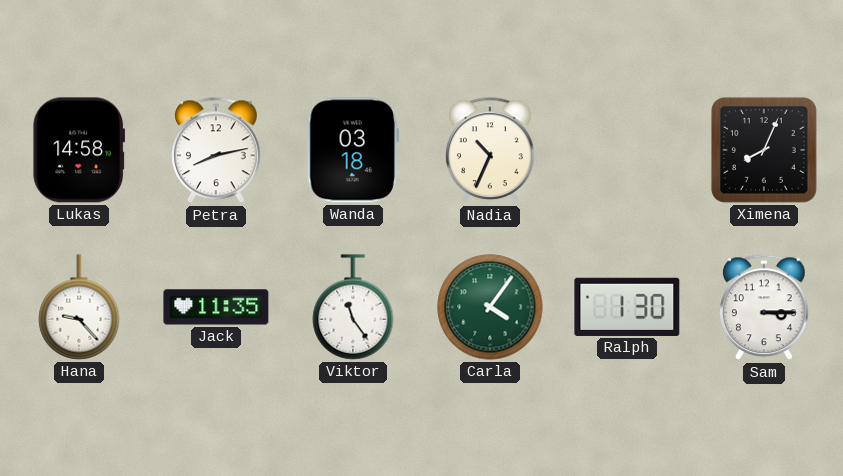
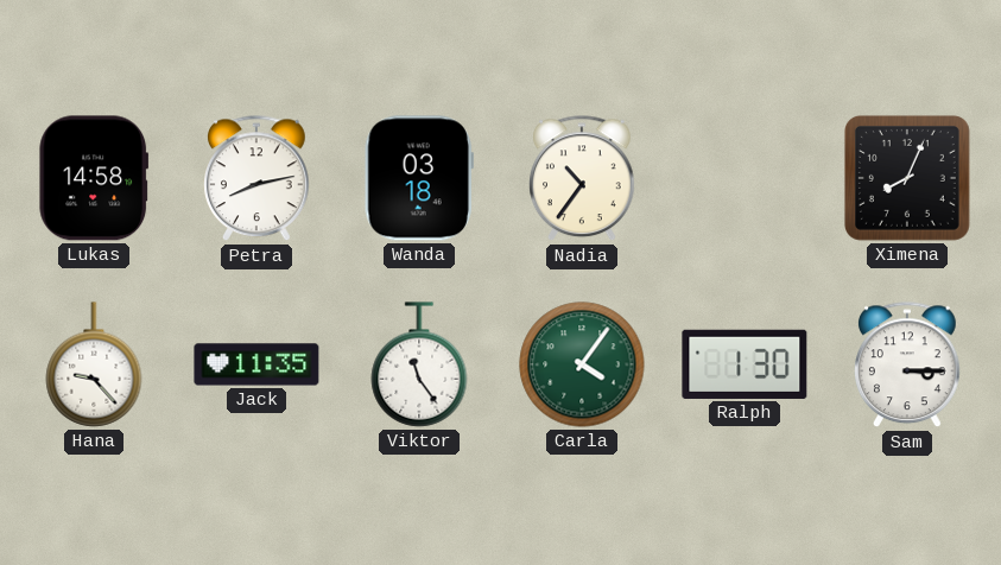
Nadia: 10:34 -> 10:36
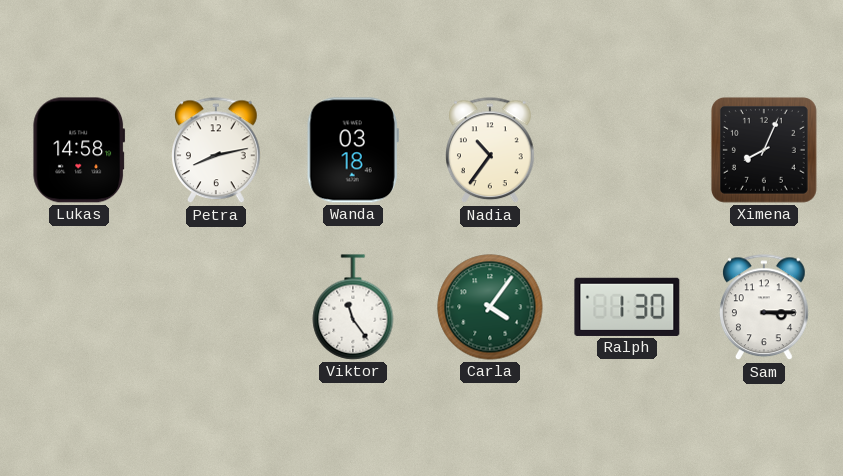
Hana: 9:23 -> none
Jack: 11:35 -> none
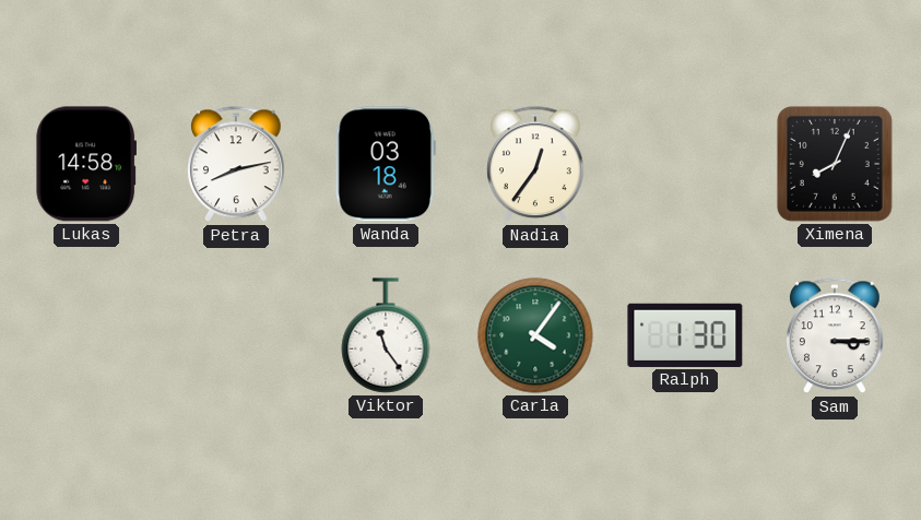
Nadia: 10:36 -> 12:36
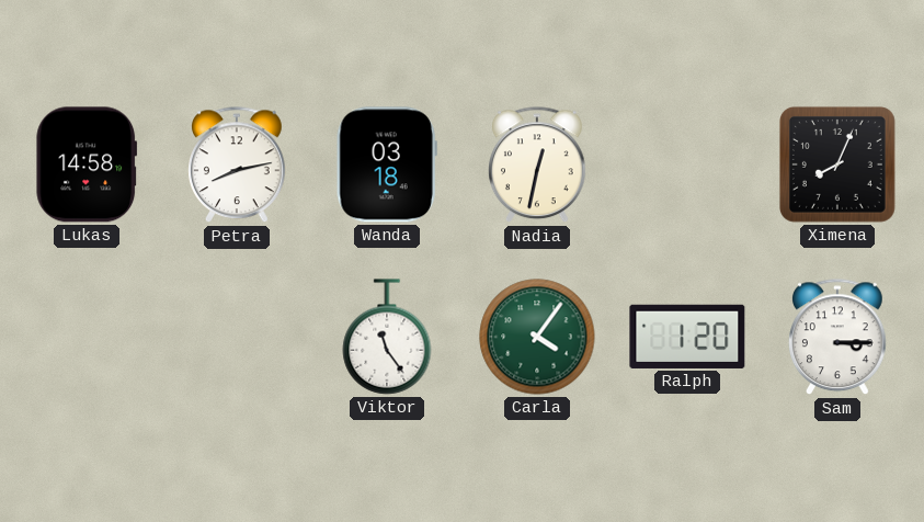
Nadia: 12:36 -> 12:32
Ralph: 1:30 -> 1:20
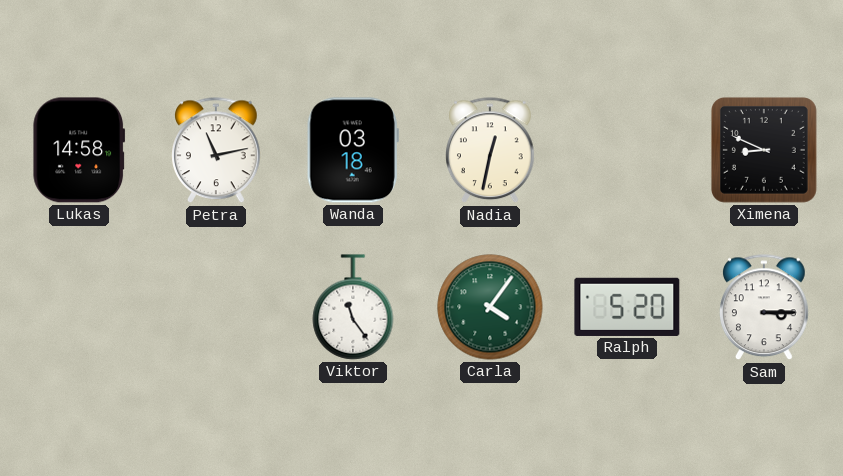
Petra: 8:13 -> 11:13
Ximena: 8:04 -> 8:49
Ralph: 1:20 -> 5:20
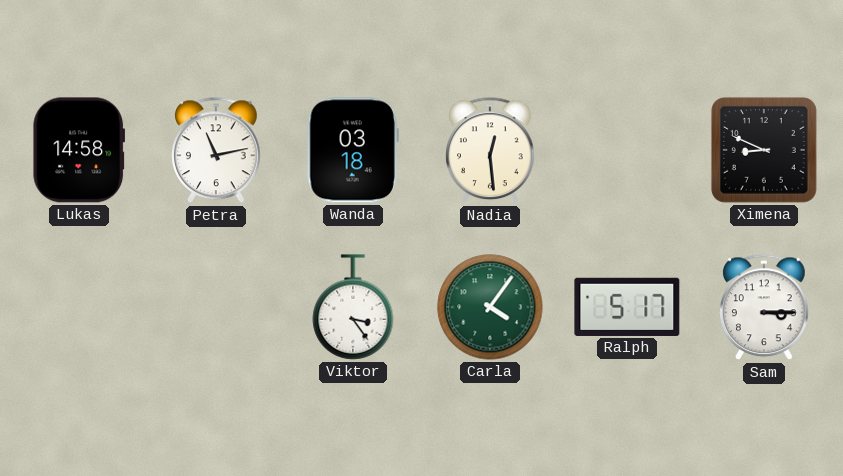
Nadia: 12:32 -> 12:29
Viktor: 11:24 -> 3:24
Ralph: 5:20 -> 5:17
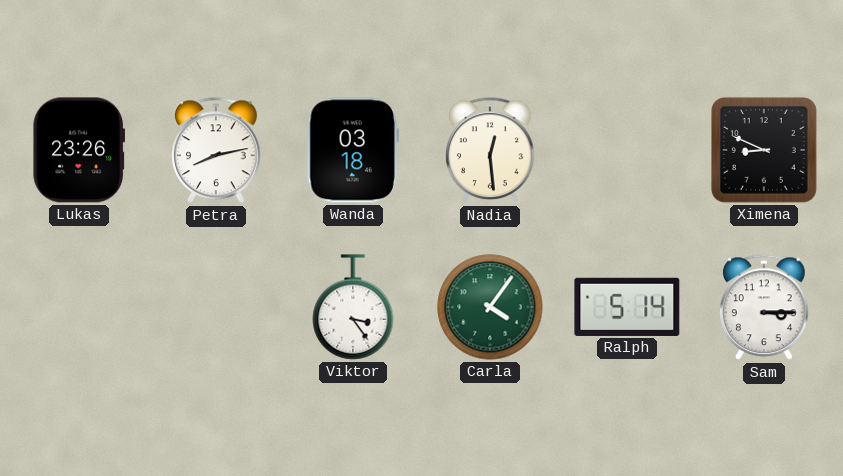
Lukas: 14:58 -> 23:26
Petra: 11:13 -> 8:13
Ralph: 5:17 -> 5:14
